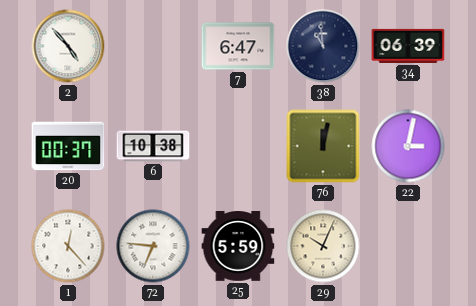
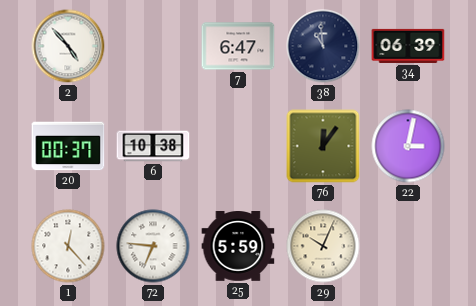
76: 12:02 -> 12:06
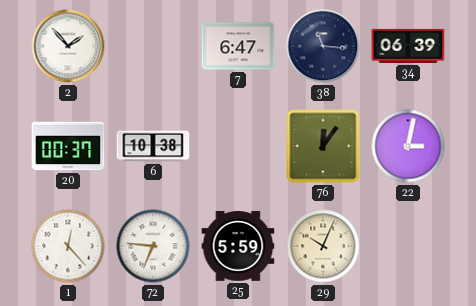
2: 4:53 -> 1:53
38: 10:59 -> 11:16
